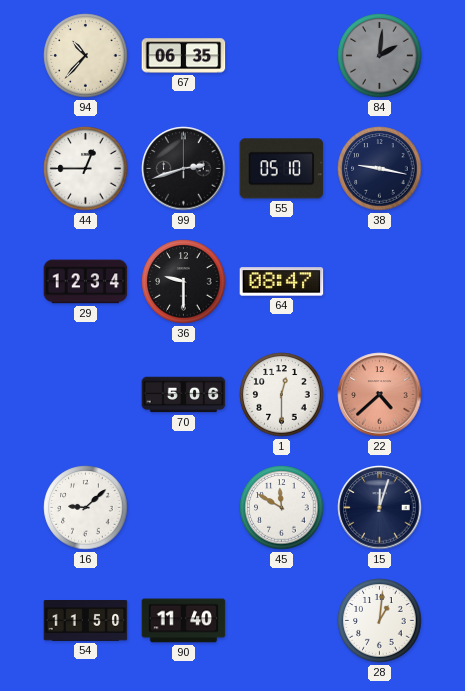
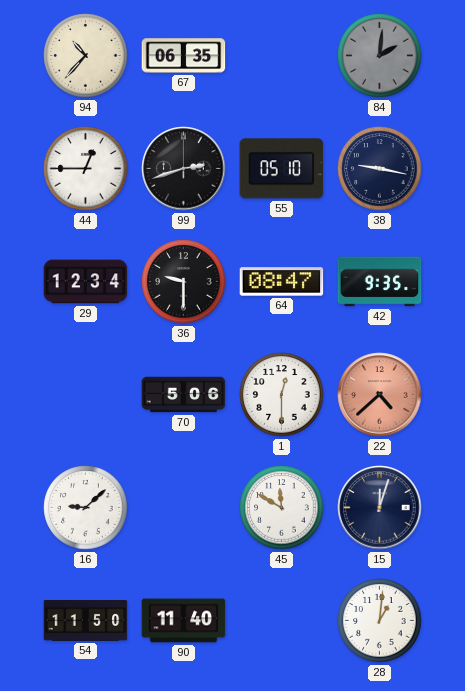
42: none -> 9:35
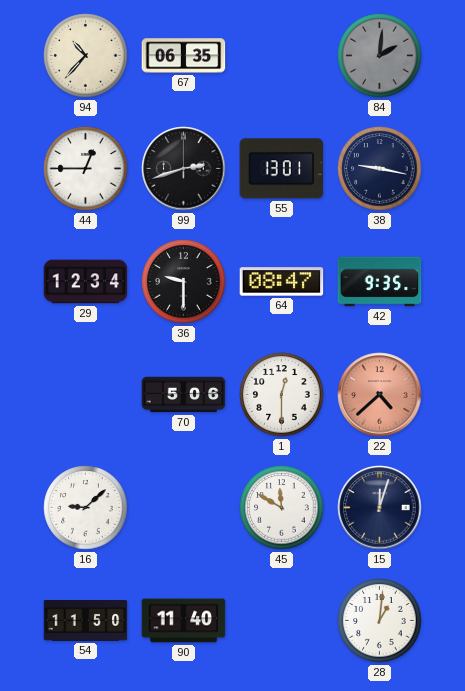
55: 05:10 -> 13:01
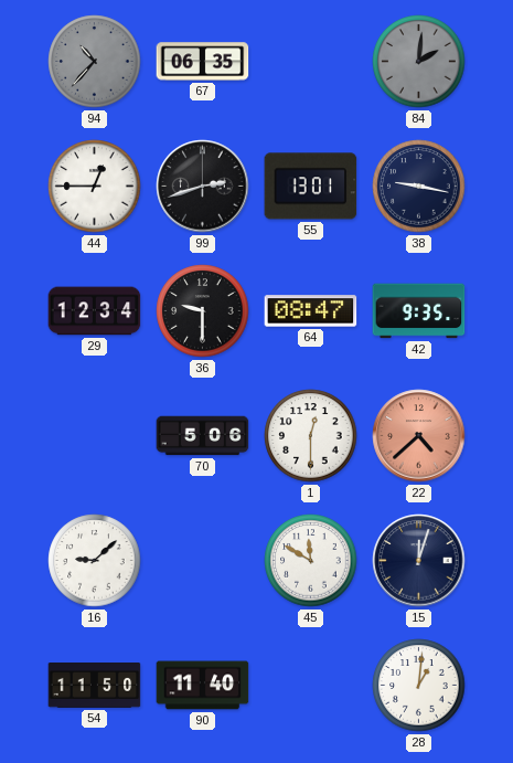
94 dial: cream -> grey
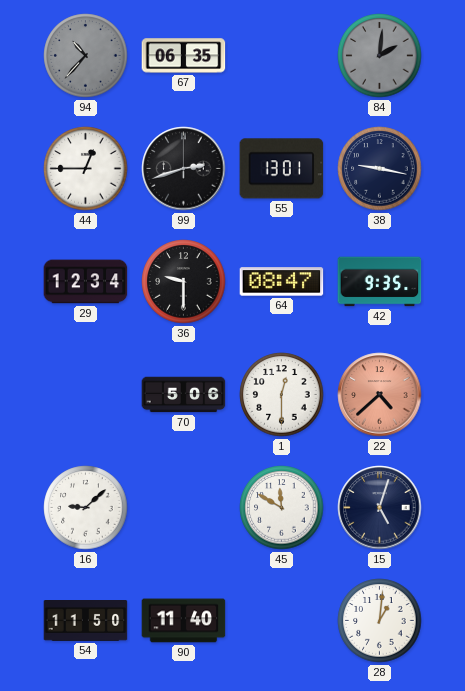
15: 12:03 -> 5:03
